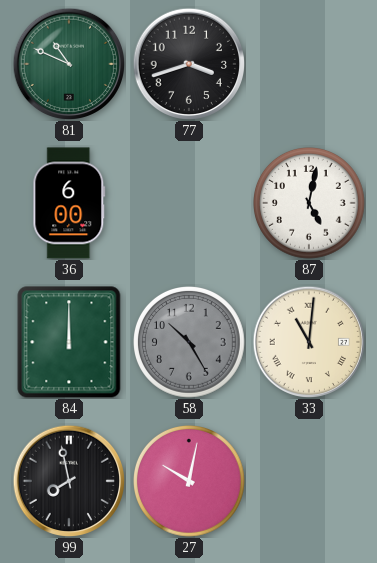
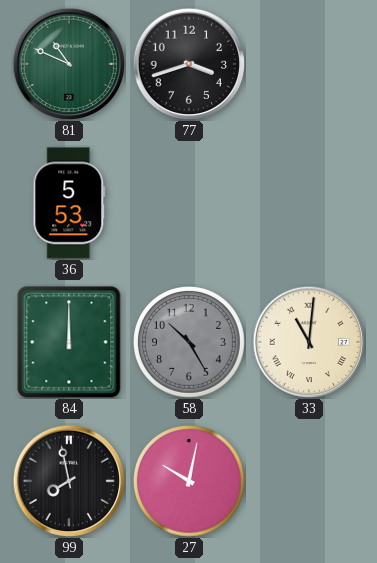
36: 6:00 -> 5:53
87: 5:02 -> none
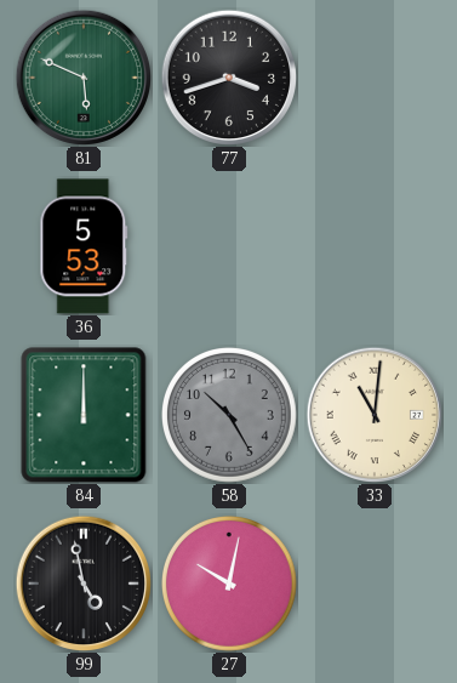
81: 10:49 -> 5:49
99: 7:58 -> 4:58
